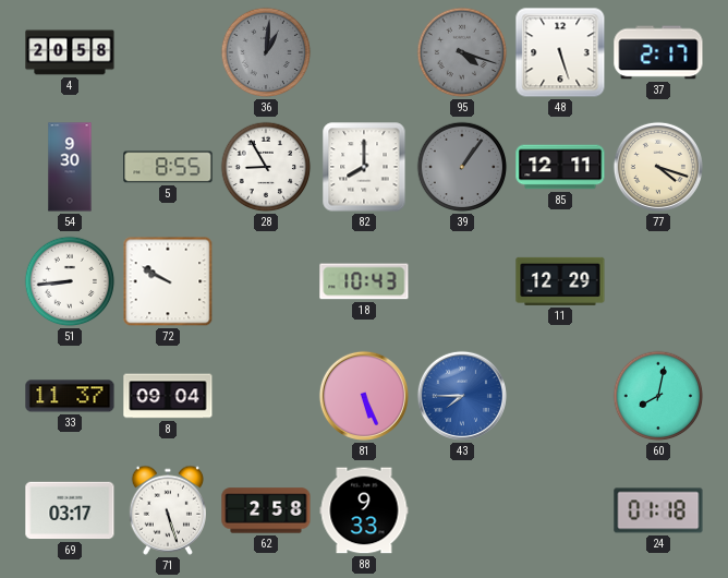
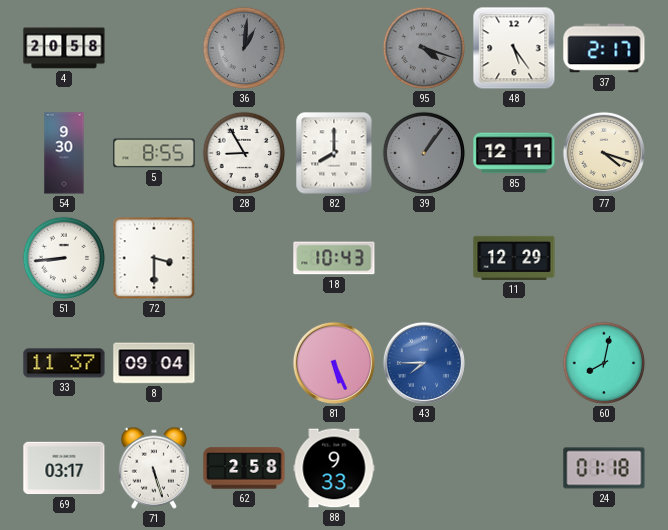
48: 5:27 -> 5:24
72: 9:50 -> 3:30
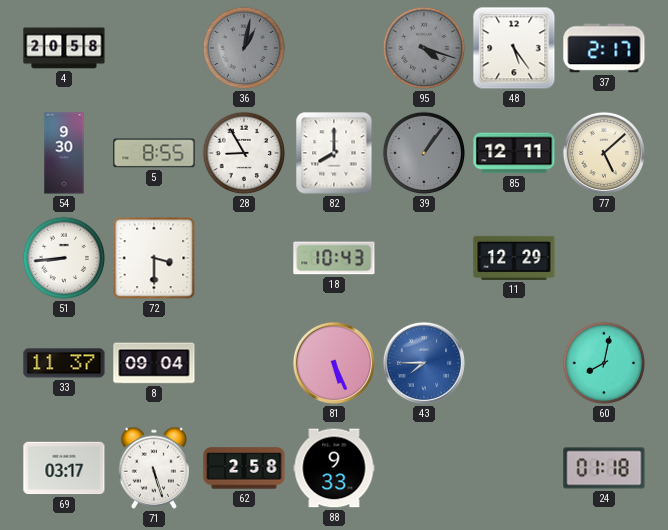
36: 1:01 -> 1:02
77: 4:18 -> 5:08
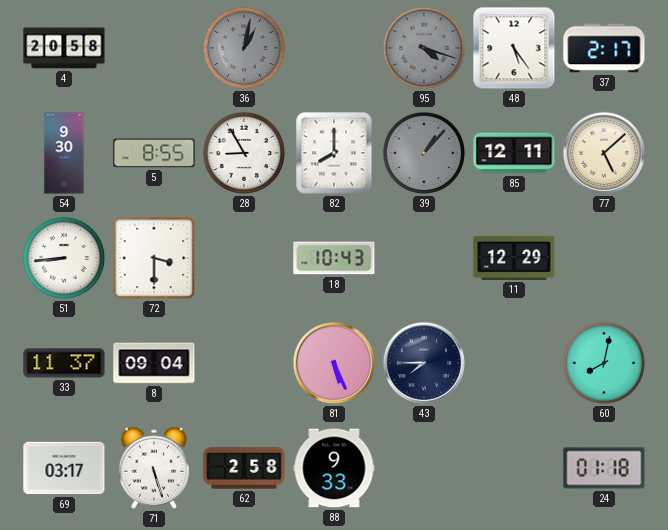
39: 1:06 -> 1:07
43 dial: blue -> navy
